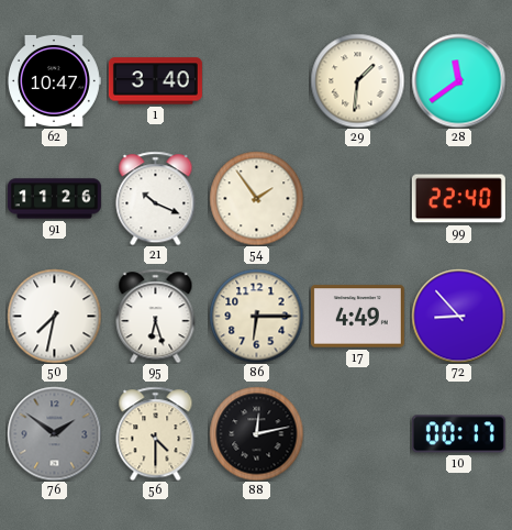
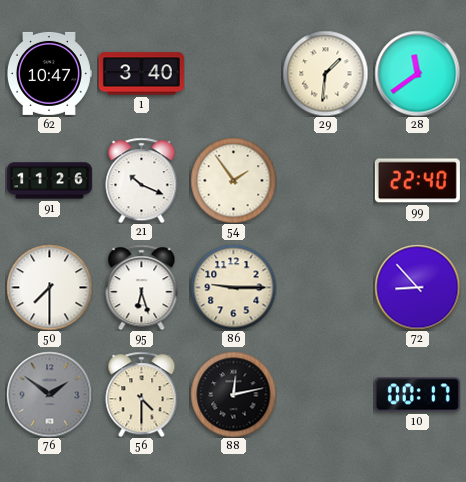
50: 7:32 -> 7:30
86: 6:15 -> 9:15
17: 4:49 -> none
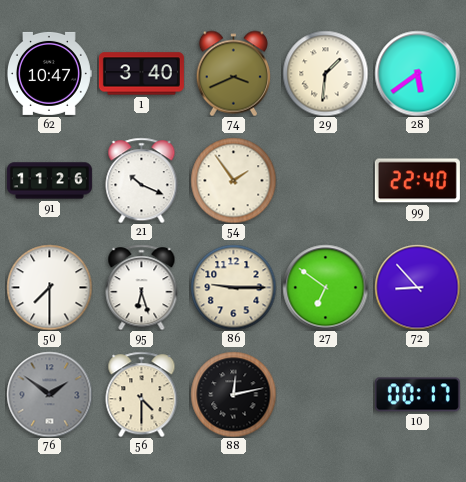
74: none -> 3:41
28: 11:39 -> 5:39
27: none -> 6:51
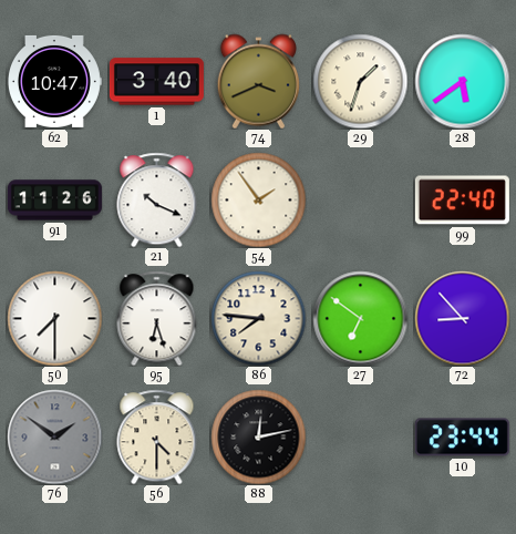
29: 1:31 -> 1:33
86: 9:15 -> 7:46
10: 00:17 -> 23:44
